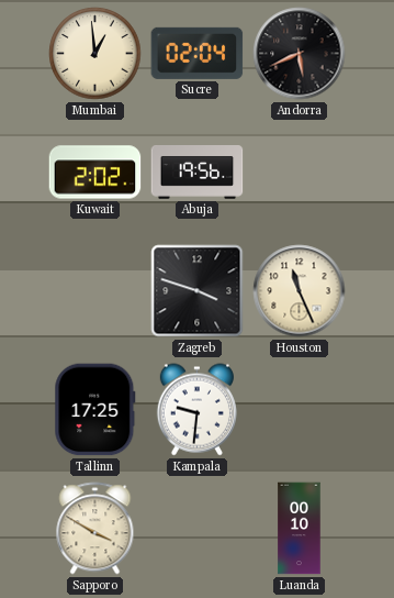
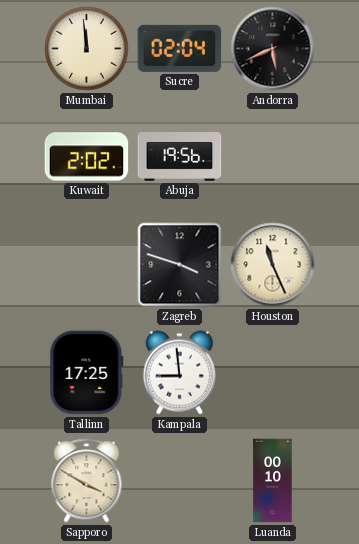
Mumbai: 12:59 -> 11:59
Kampala: 9:31 -> 8:59
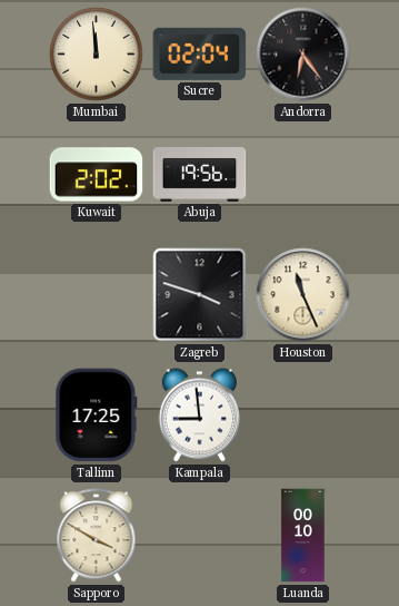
Andorra: 5:41 -> 6:24
